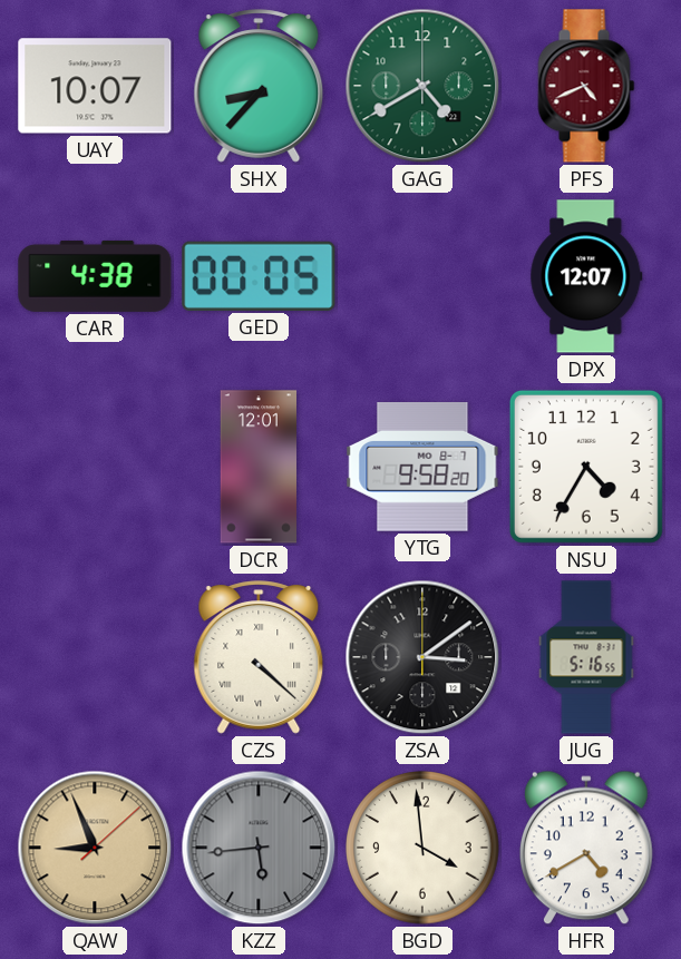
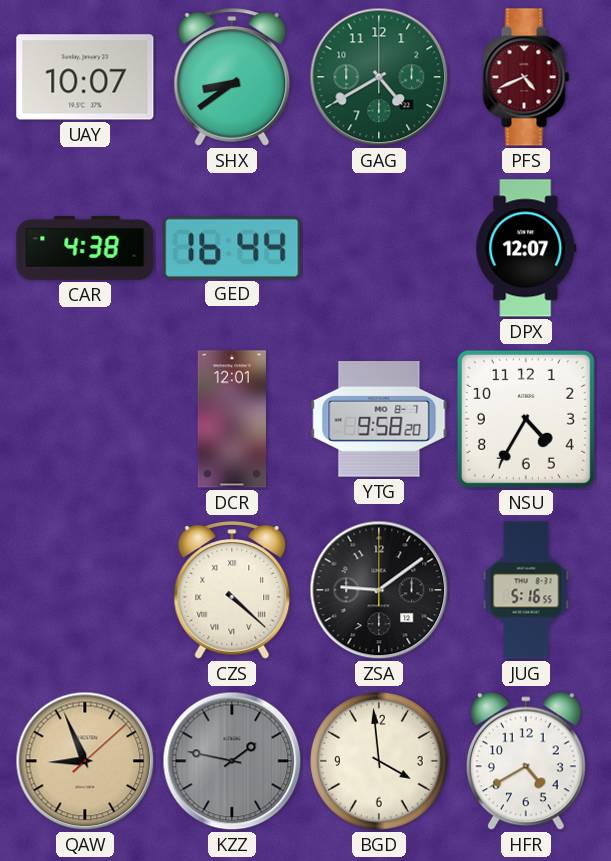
SHX: 8:37 -> 8:39
GED: 00:05 -> 16:44
ZSA: 3:09 -> 9:09
KZZ: 5:44 -> 1:47
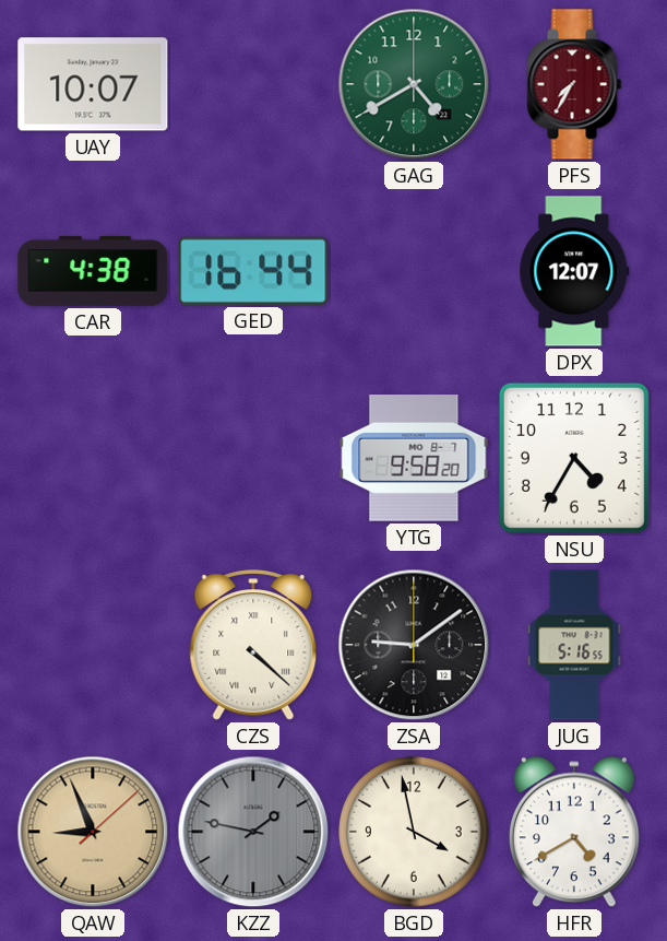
SHX: 8:39 -> none
PFS: 4:41 -> 7:35
DCR: 12:01 -> none
BGD: 3:59 -> 3:58
